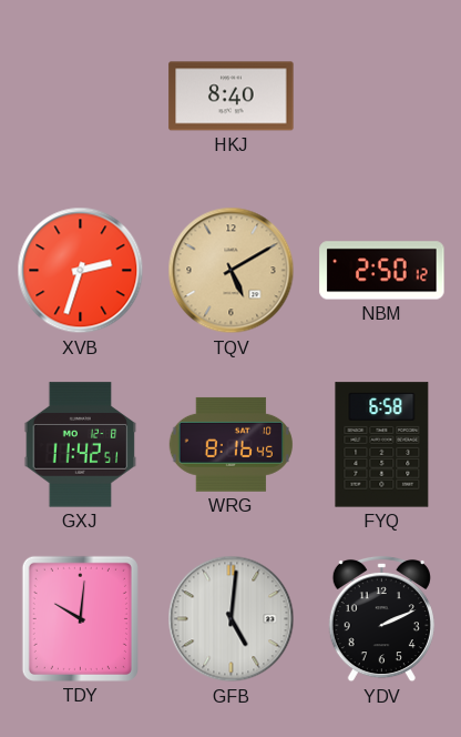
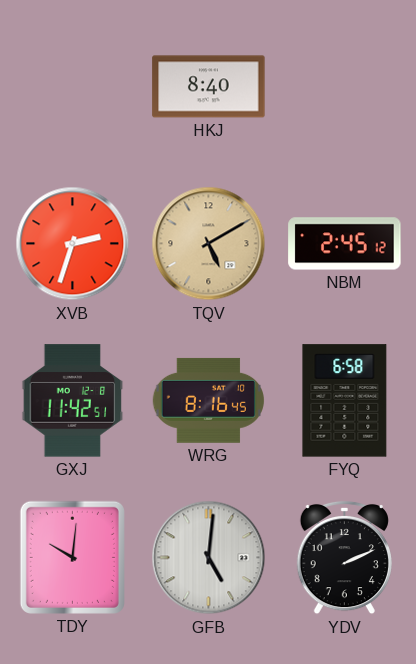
NBM: 2:50 -> 2:45
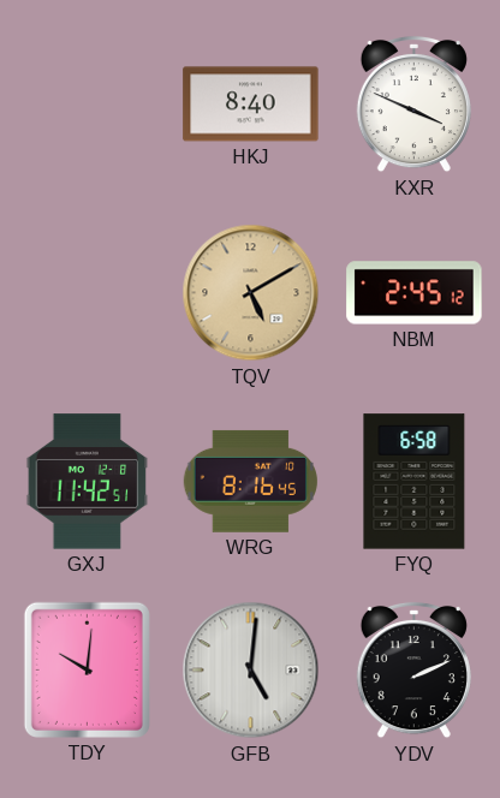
KXR: none -> 3:49
XVB: 2:33 -> none
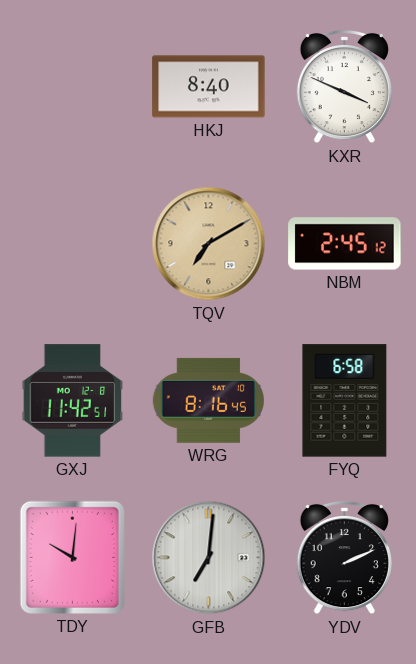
TQV: 5:10 -> 7:10
GFB: 5:01 -> 7:01
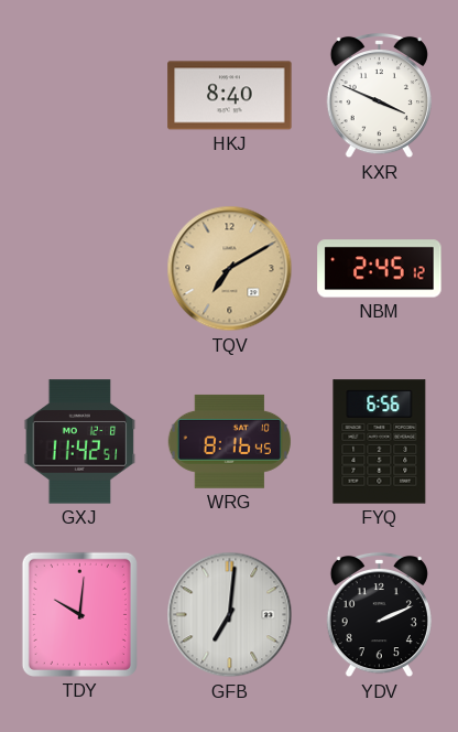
FYQ: 6:58 -> 6:56
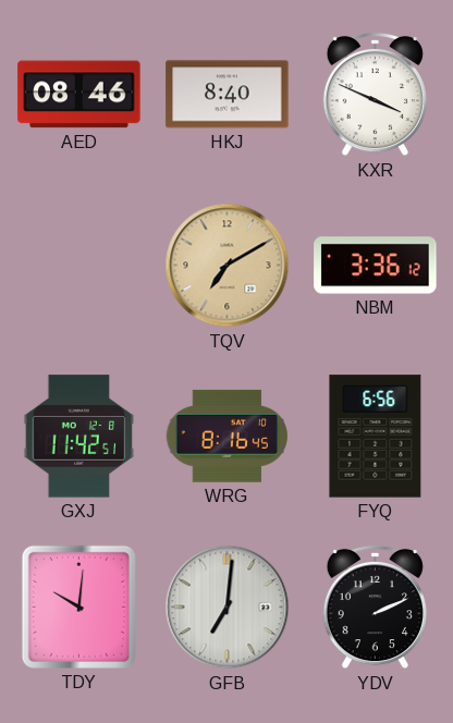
AED: none -> 08:46
NBM: 2:45 -> 3:36
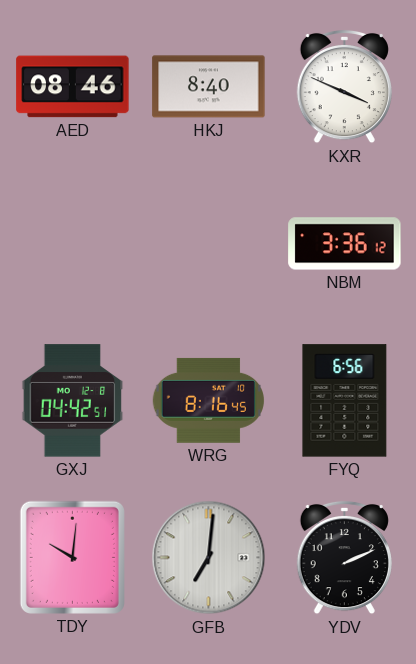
TQV: 7:10 -> none
GXJ: 11:42 -> 04:42
